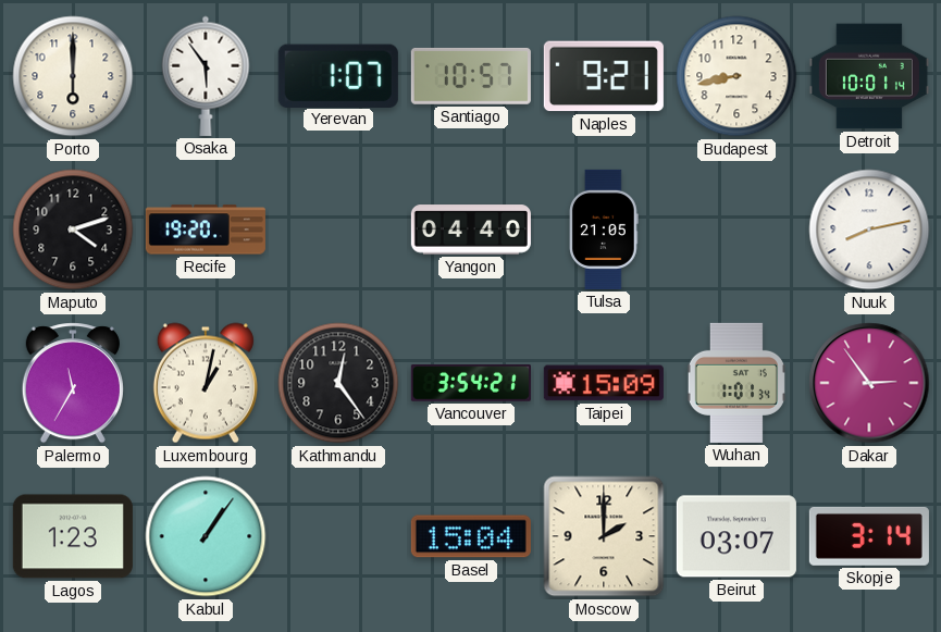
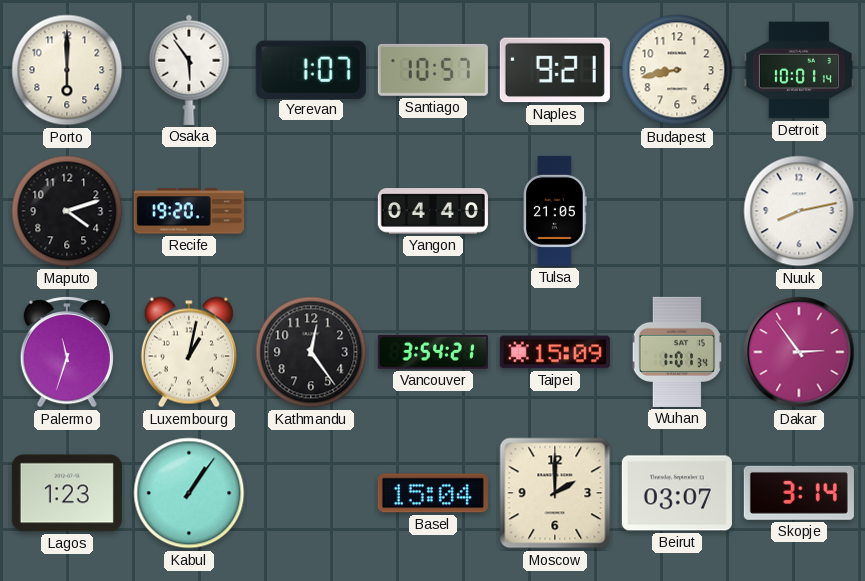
Palermo: 11:35 -> 11:33
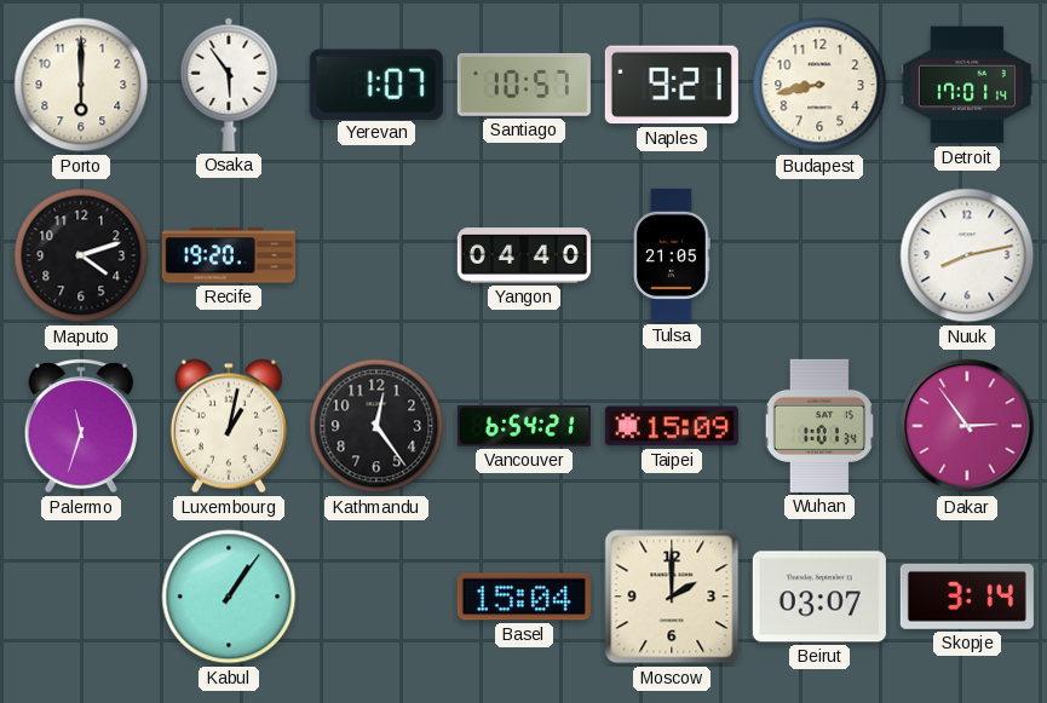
Detroit: 10:01 -> 17:01
Vancouver: 3:54 -> 6:54
Lagos: 1:23 -> none
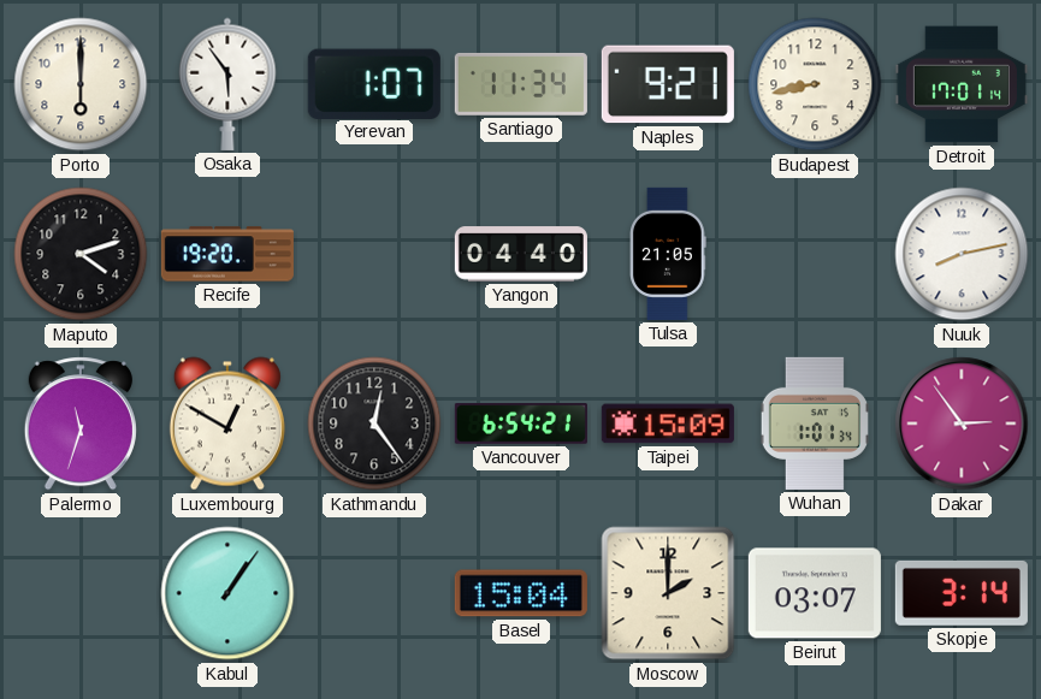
Santiago: 10:57 -> 11:34
Luxembourg: 1:02 -> 12:50
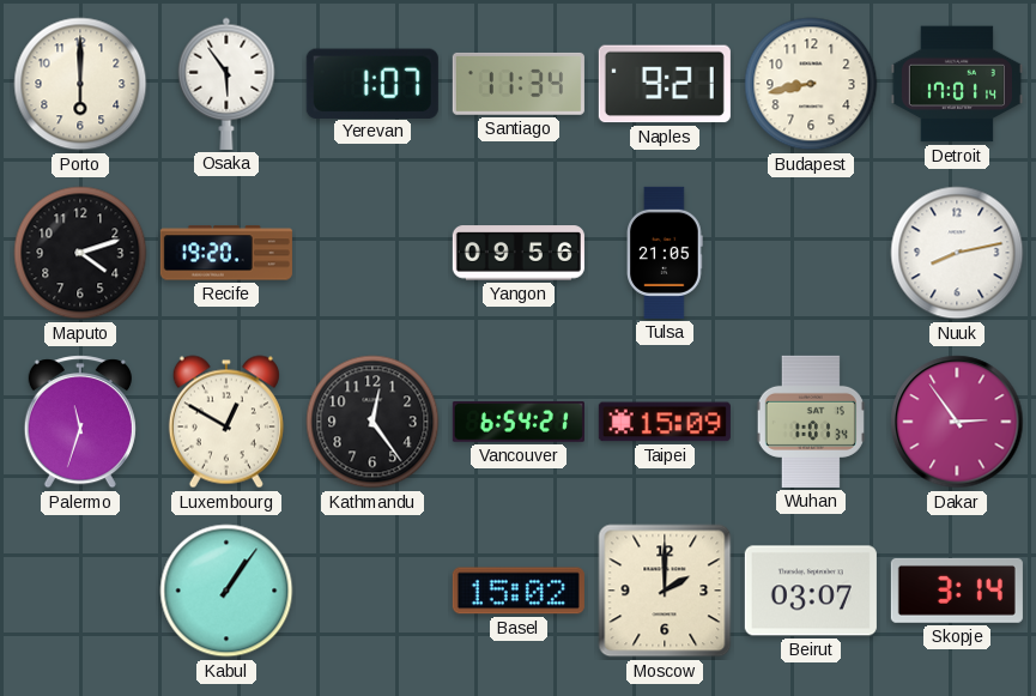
Yangon: 04:40 -> 09:56
Basel: 15:04 -> 15:02
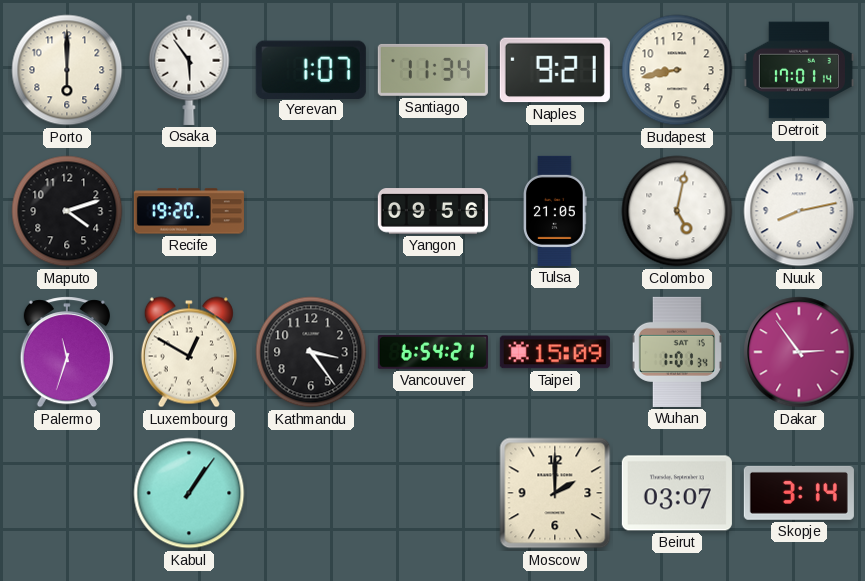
Colombo: none -> 5:02
Kathmandu: 12:24 -> 3:24
Basel: 15:02 -> none
